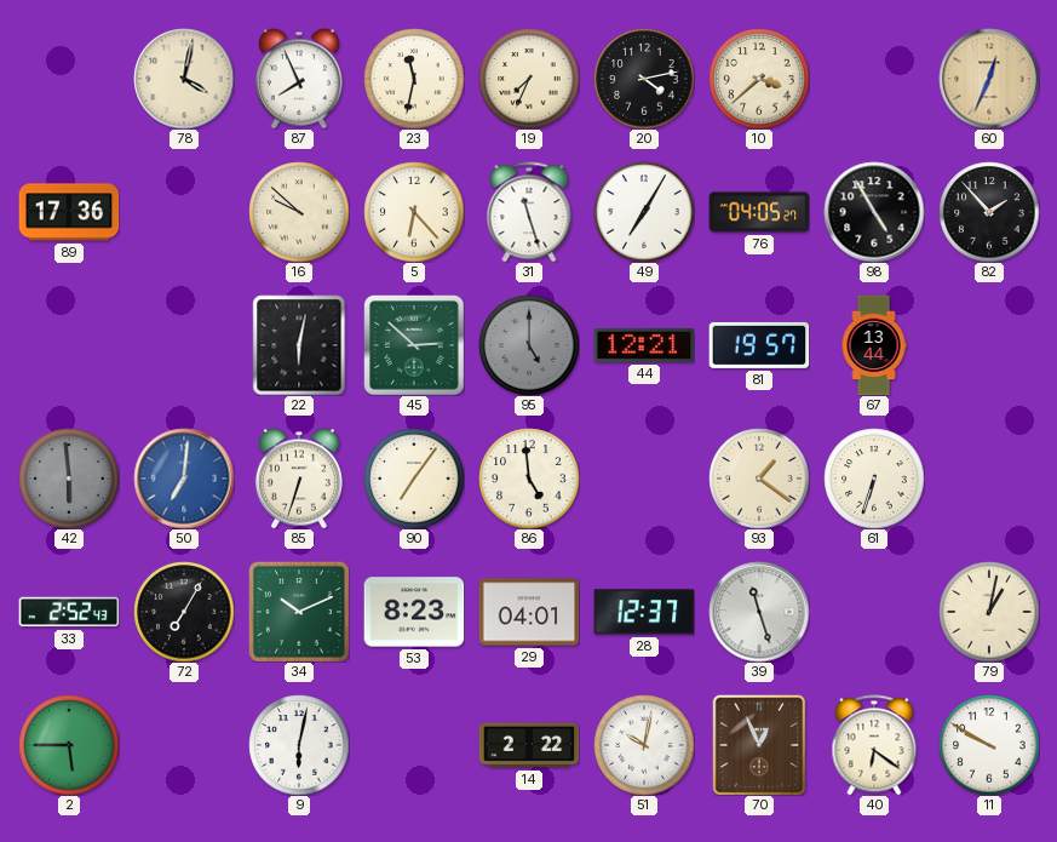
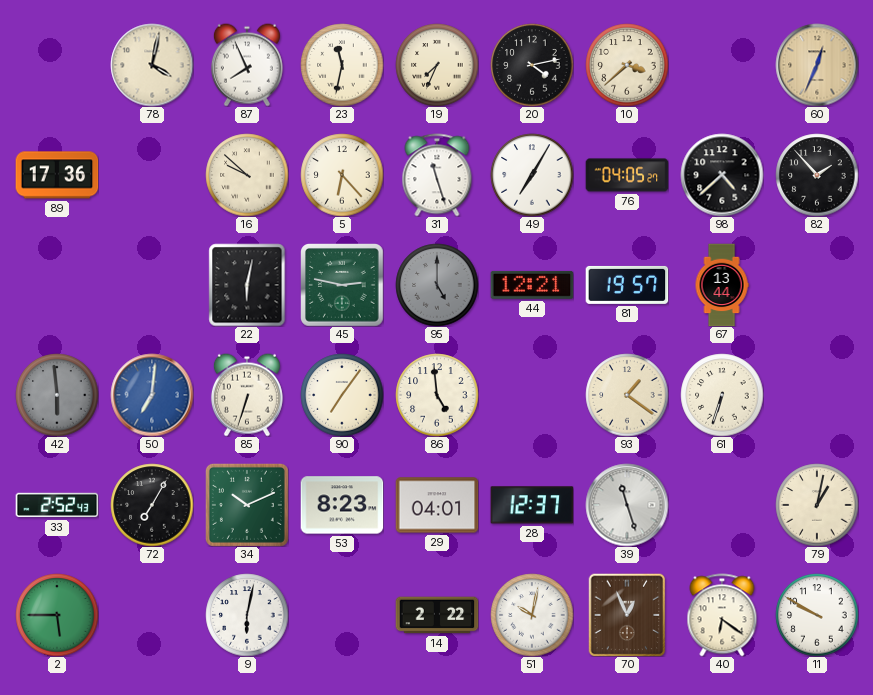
98: 4:55 -> 4:38
45: 2:52 -> 2:47
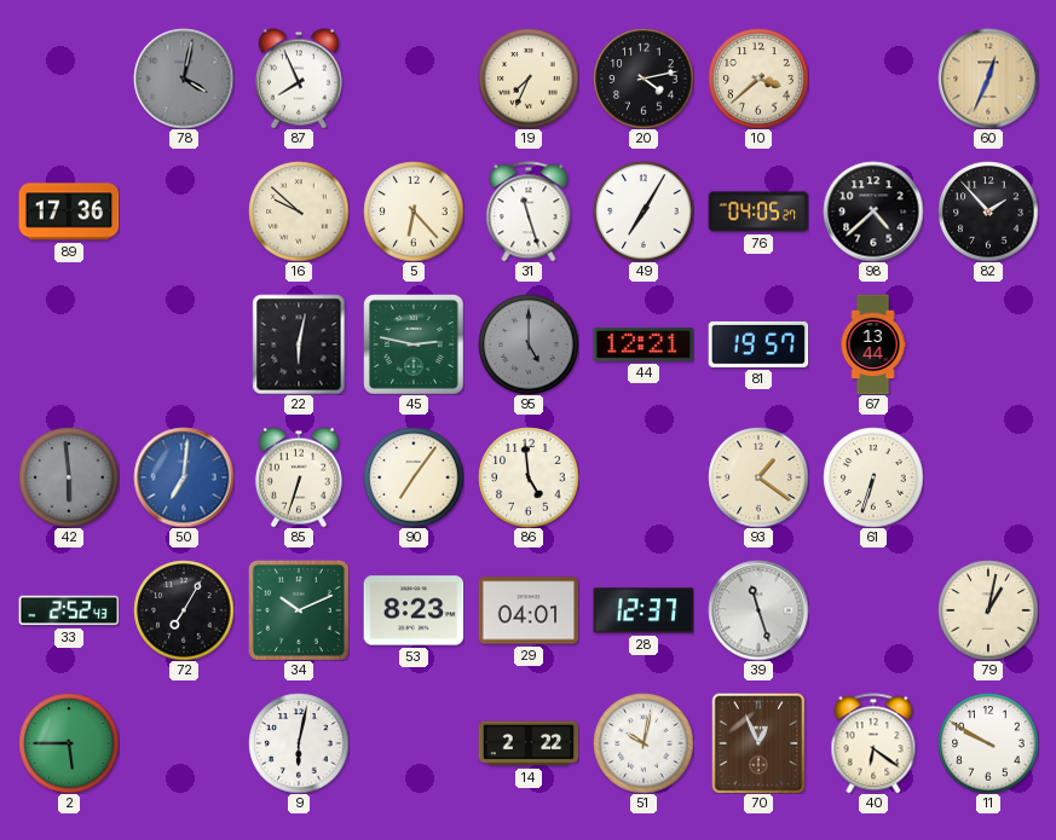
78 dial: cream -> grey
23: 11:32 -> none
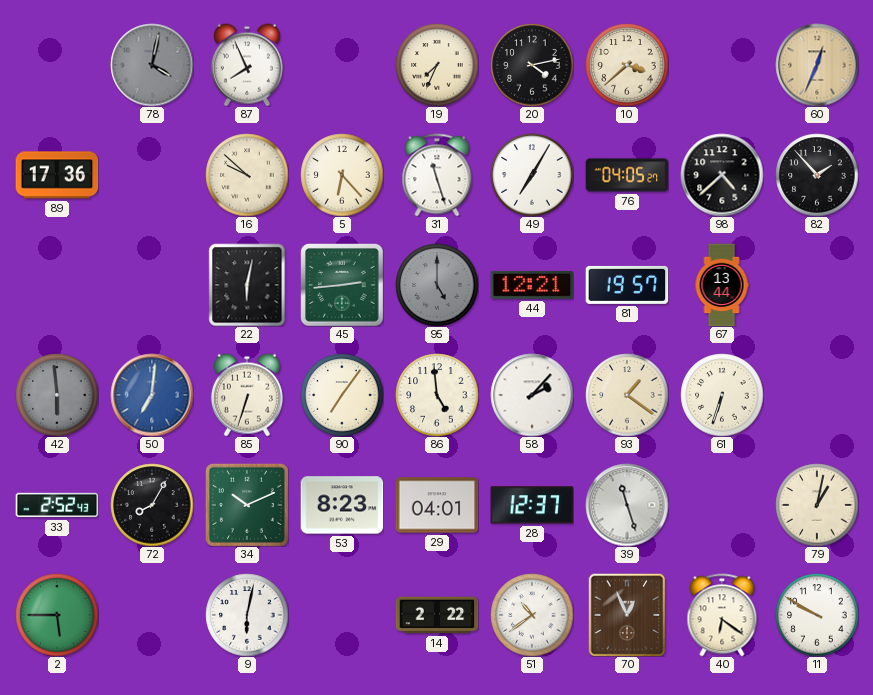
45: 2:47 -> 2:44
58: none -> 2:07
72: 7:05 -> 8:05
51: 10:02 -> 10:39
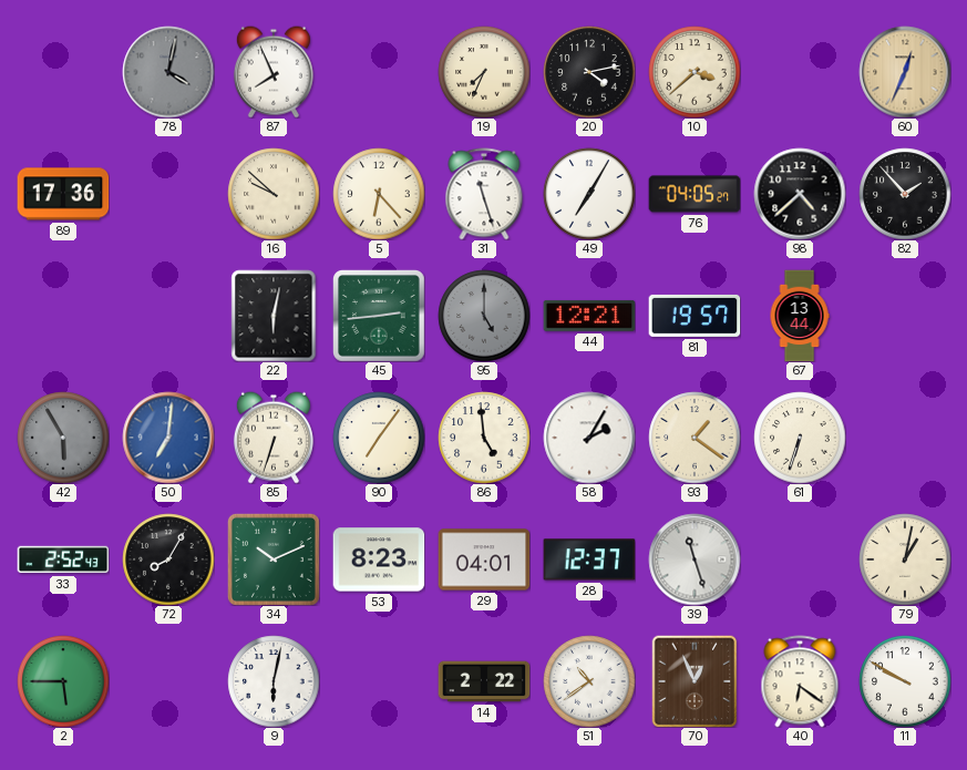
42: 5:59 -> 5:55
58: 2:07 -> 2:05
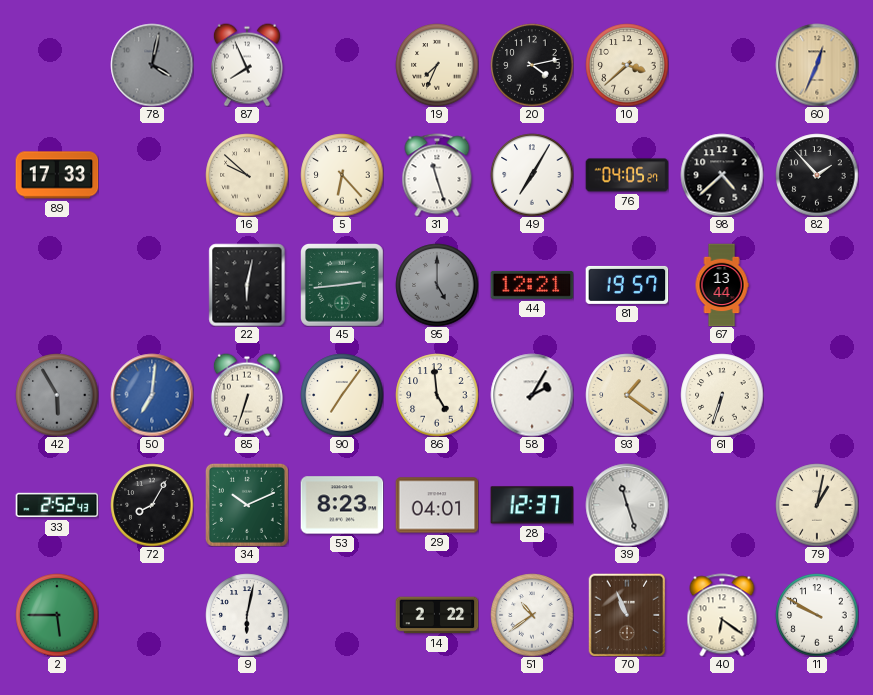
89: 17:36 -> 17:33
70: 12:56 -> 10:56
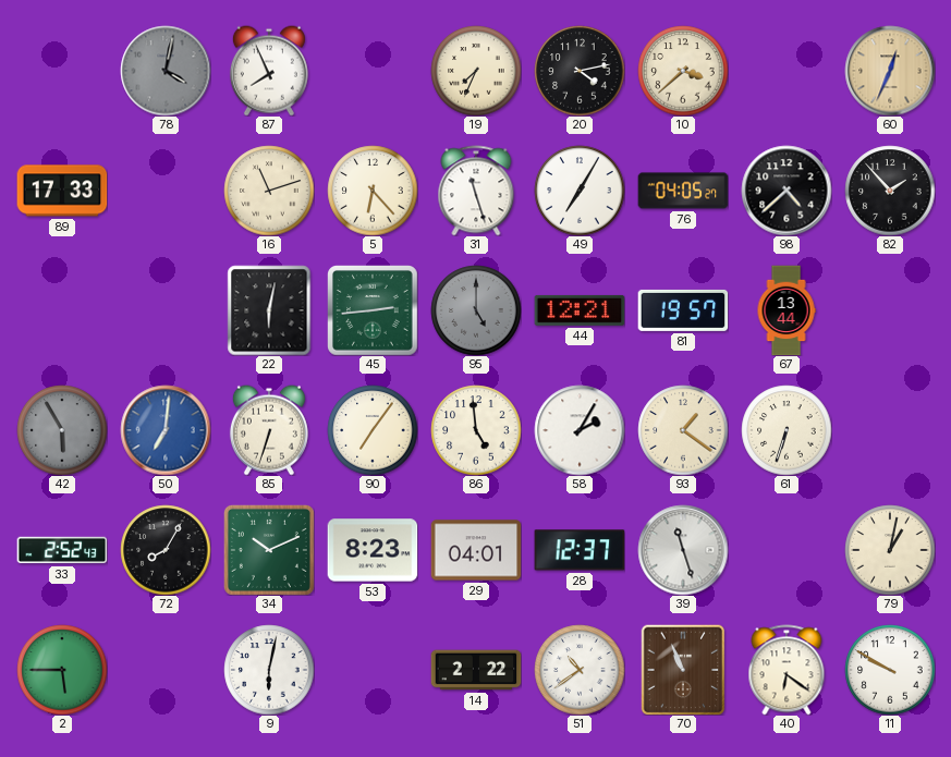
16: 9:52 -> 11:12
